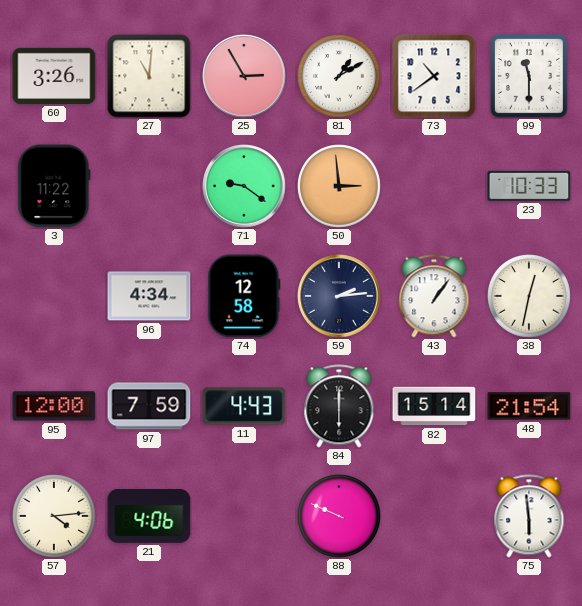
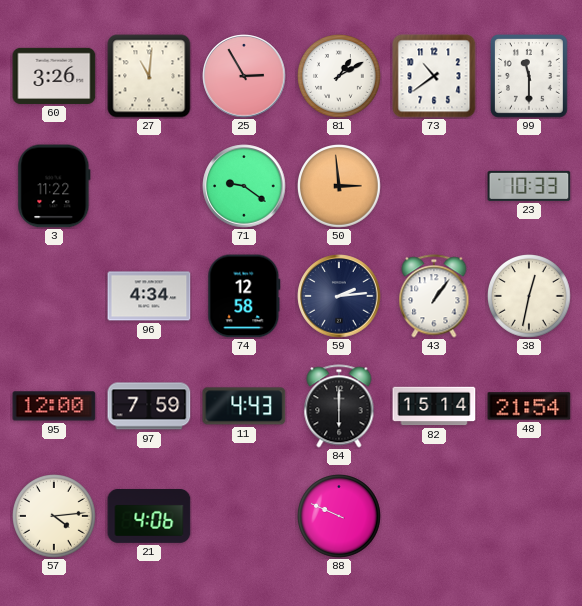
75: 5:59 -> none
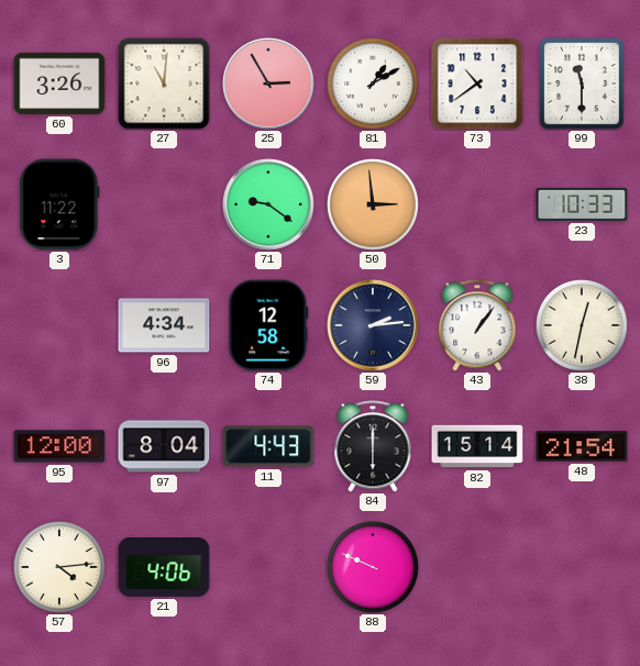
97: 7:59 -> 8:04
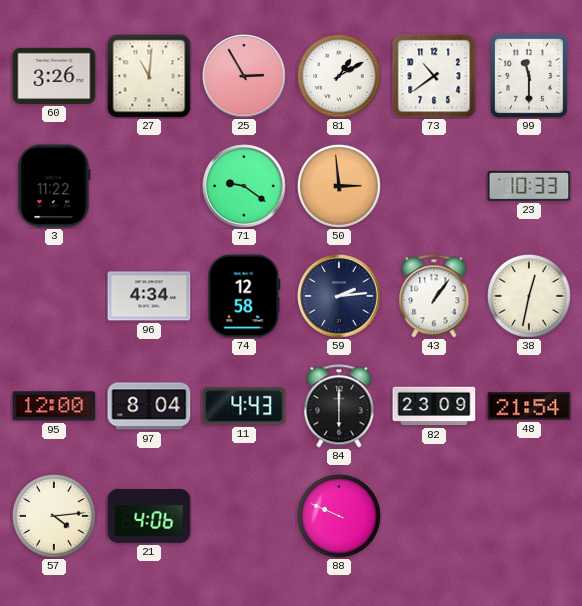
82: 15:14 -> 23:09
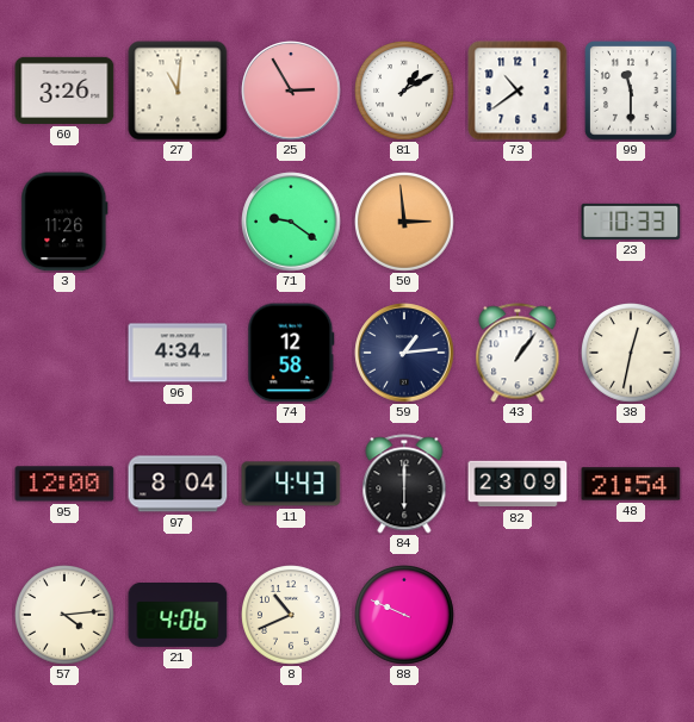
3: 11:22 -> 11:26
59: 2:14 -> 1:14
8: none -> 10:41
